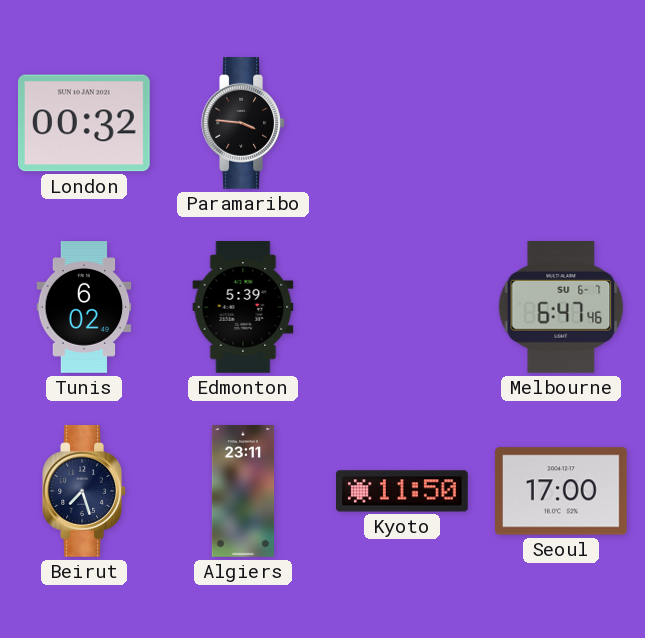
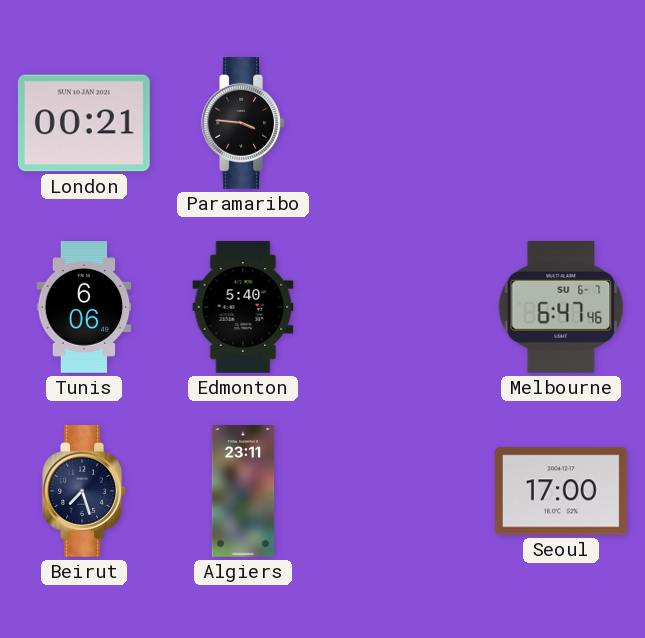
London: 00:32 -> 00:21
Tunis: 6:02 -> 6:06
Edmonton: 5:39 -> 5:40
Kyoto: 11:50 -> none
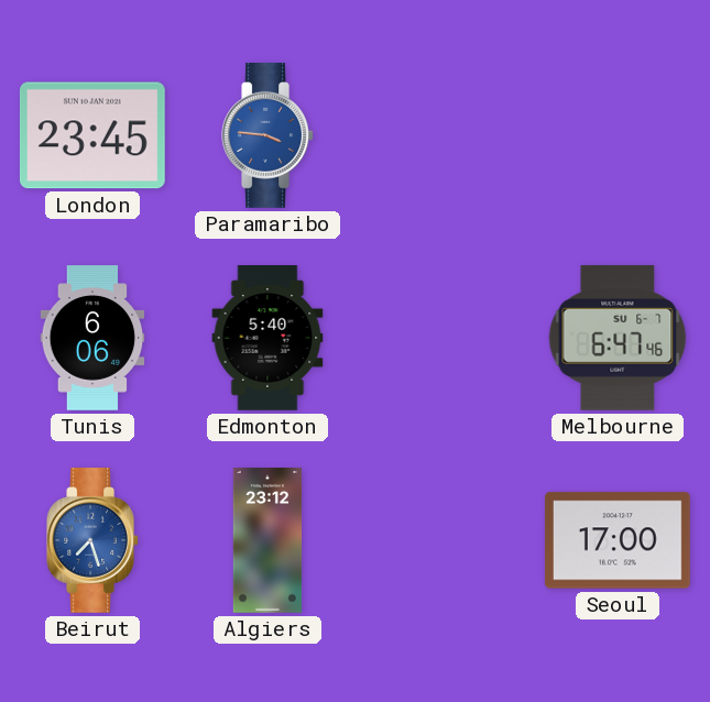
London: 00:21 -> 23:45
Paramaribo dial: black -> blue
Beirut dial: navy -> blue
Algiers: 23:11 -> 23:12
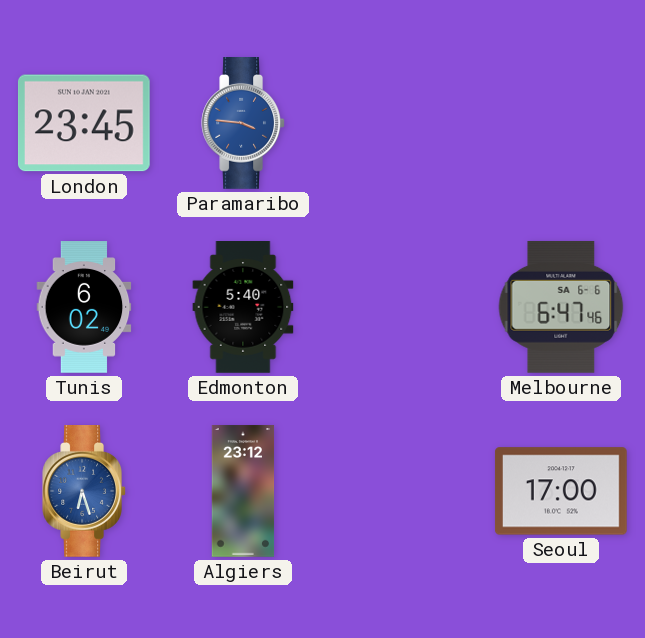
Tunis: 6:06 -> 6:02
Melbourne date: SU 6-7 -> SA 6-6
Beirut: 7:27 -> 6:27
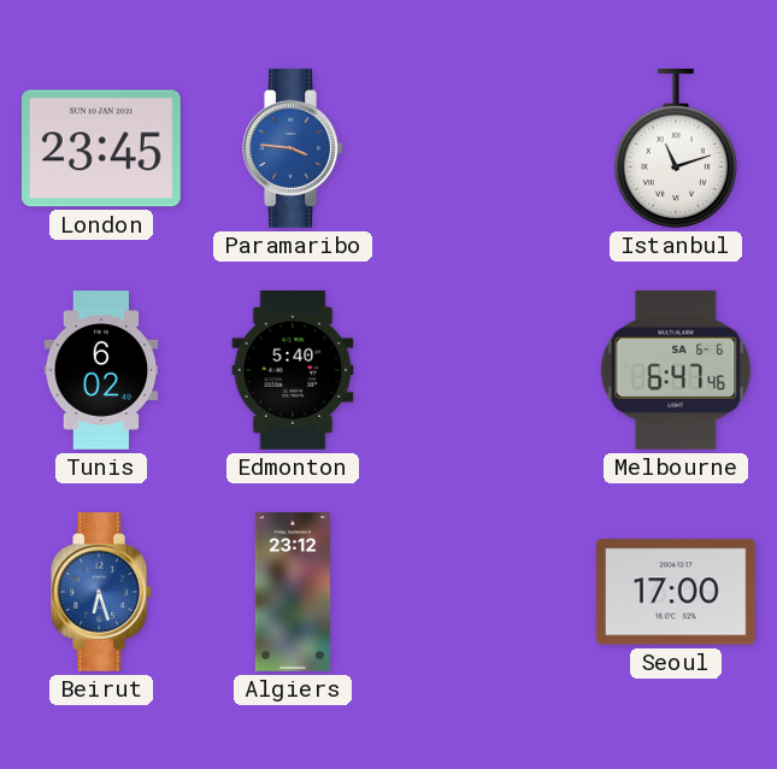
Istanbul: none -> 11:12
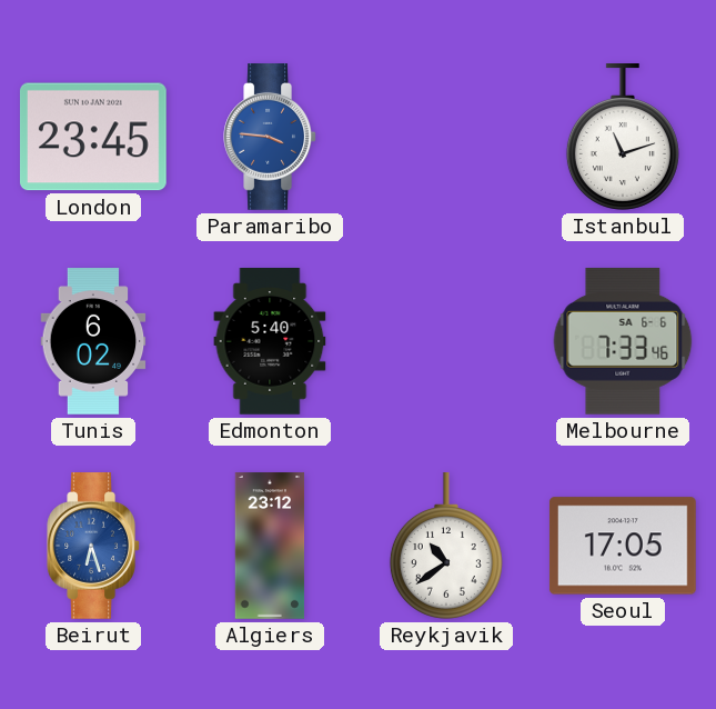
Melbourne: 6:47 -> 7:33
Reykjavik: none -> 10:39
Seoul: 17:00 -> 17:05
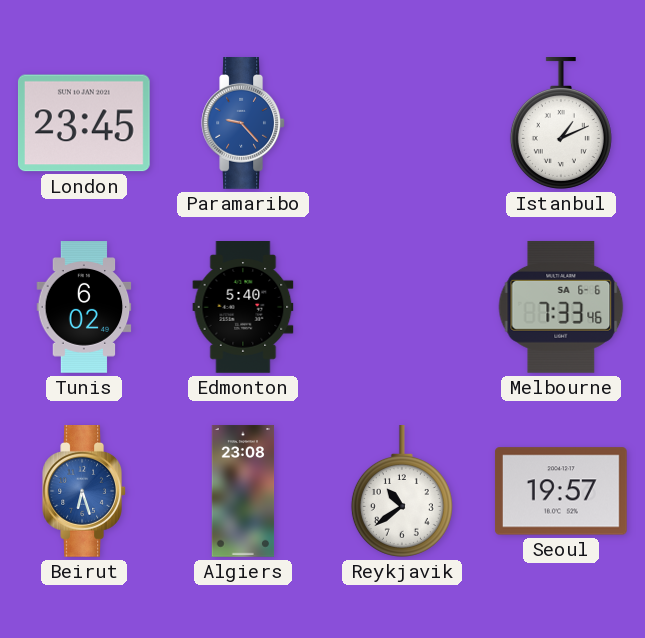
Paramaribo: 3:46 -> 9:23
Istanbul: 11:12 -> 1:11
Algiers: 23:12 -> 23:08
Seoul: 17:05 -> 19:57
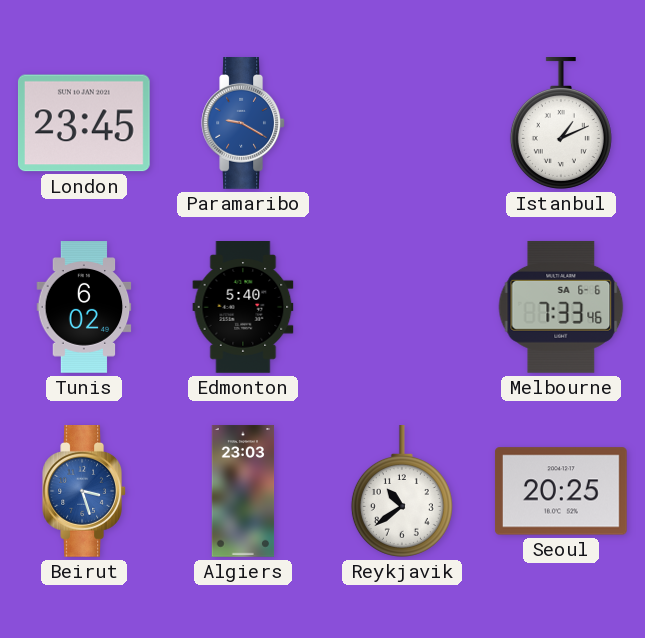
Paramaribo: 9:23 -> 9:20
Beirut: 6:27 -> 3:27
Algiers: 23:08 -> 23:03
Seoul: 19:57 -> 20:25
